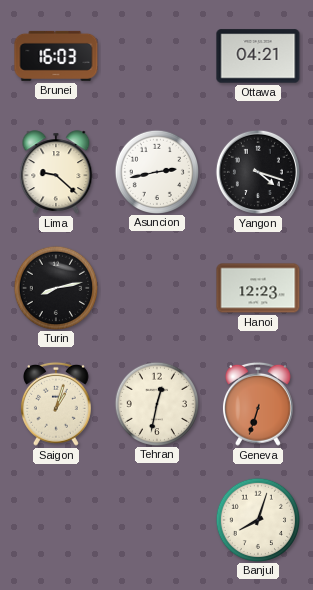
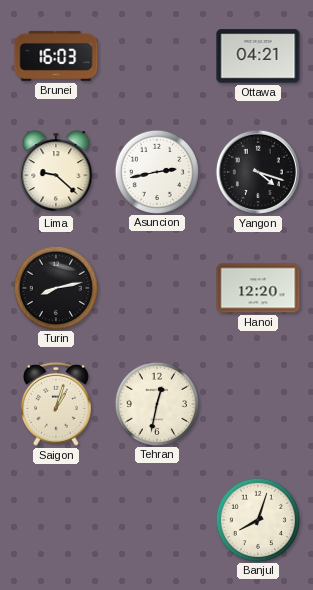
Hanoi: 12:23 -> 12:20
Geneva: 6:33 -> none
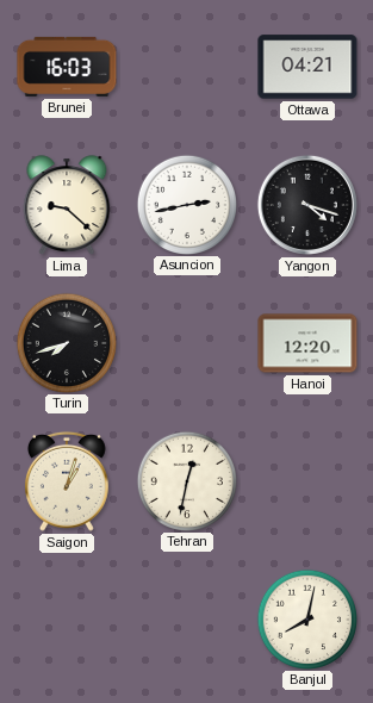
Turin: 8:13 -> 7:42
Banjul: 8:03 -> 8:02
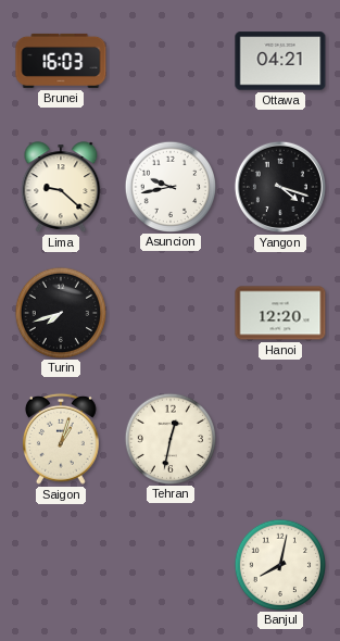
Asuncion: 2:43 -> 9:43
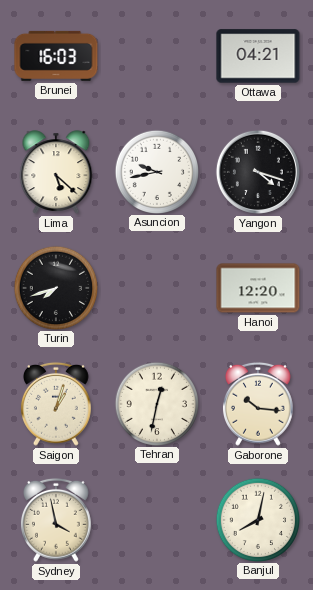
Lima: 9:22 -> 5:22
Gaborone: none -> 10:16
Sydney: none -> 3:58
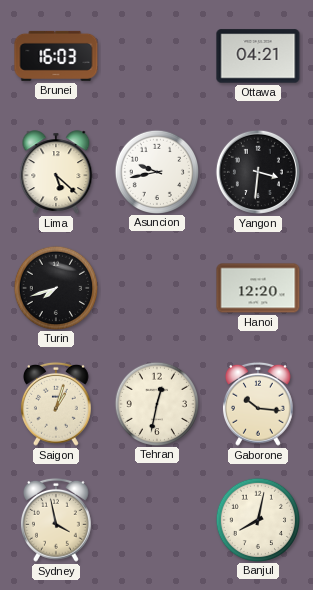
Yangon: 4:18 -> 3:31
